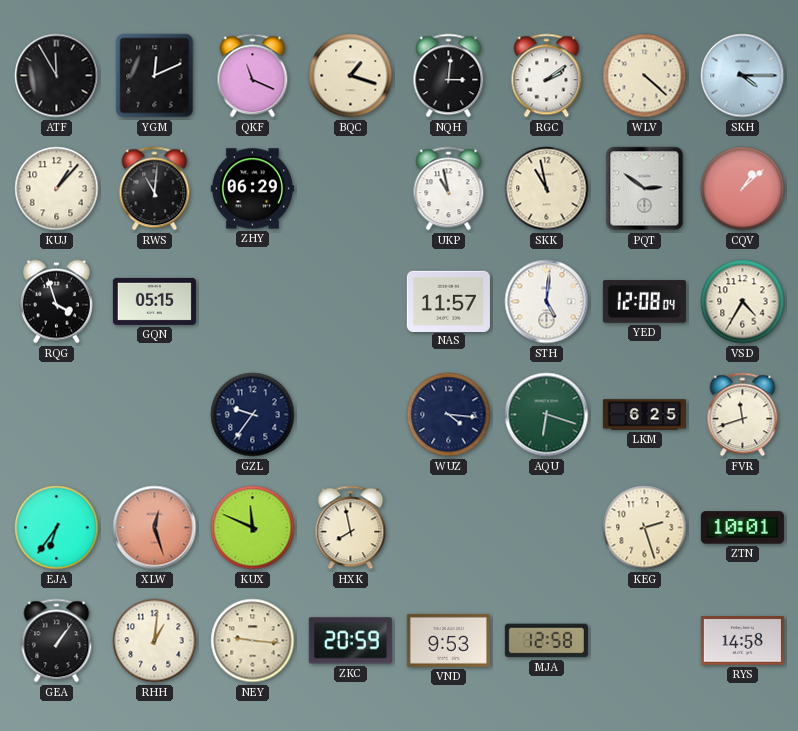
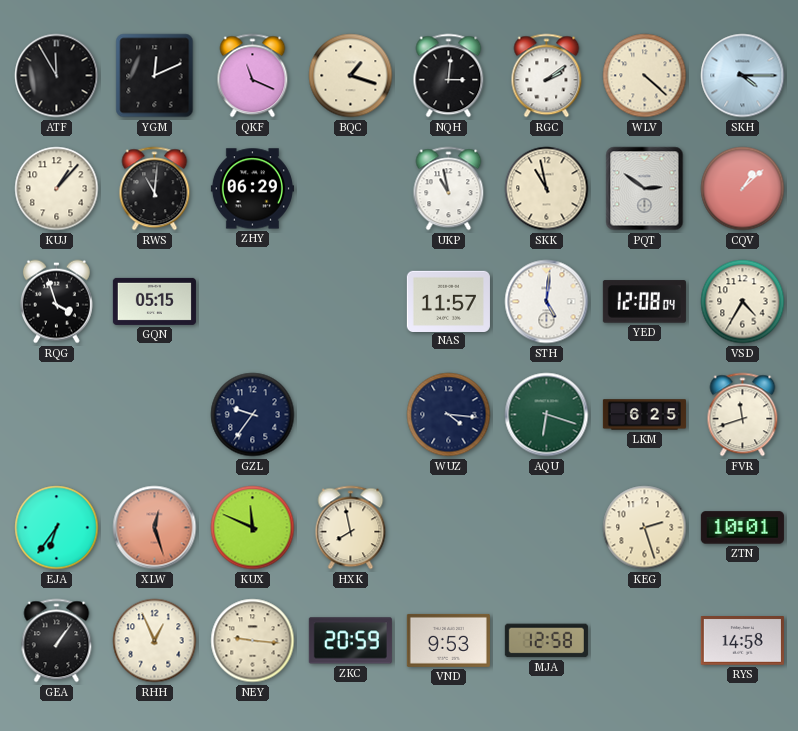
RHH: 1:01 -> 12:56
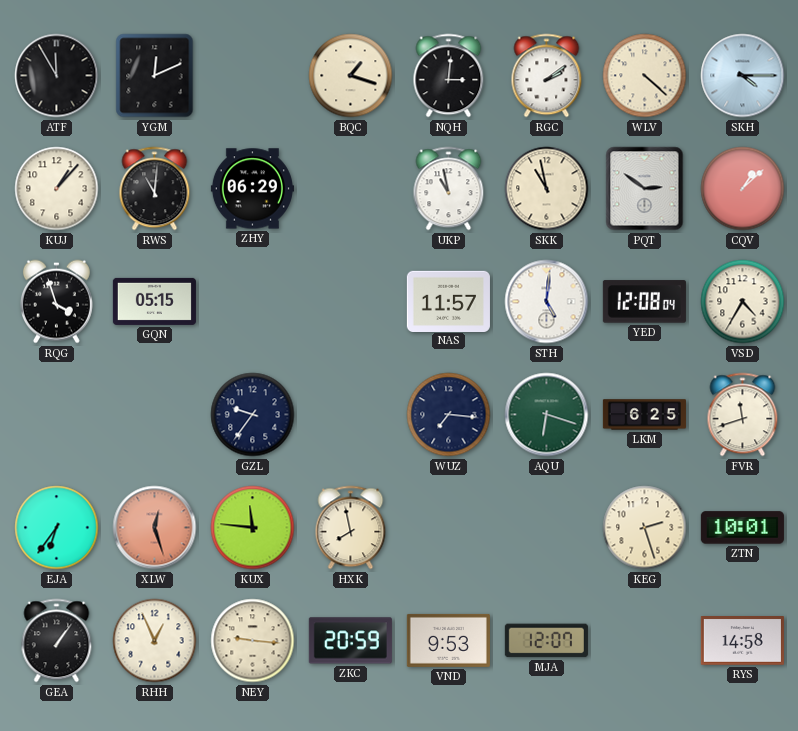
QKF: 11:19 -> none
WUZ: 4:16 -> 7:16
KUX: 11:49 -> 11:46
MJA: 12:58 -> 12:07
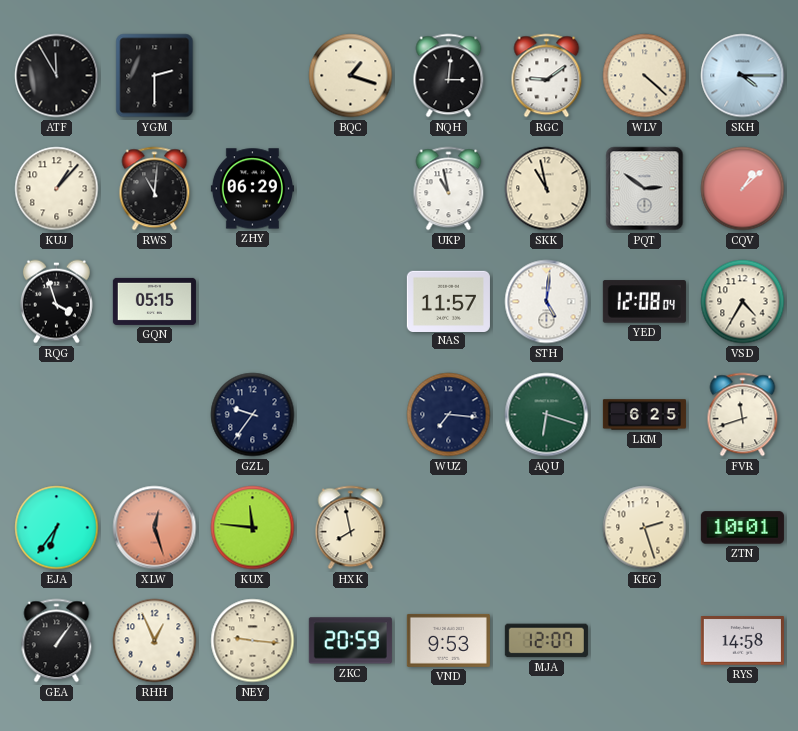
YGM: 12:11 -> 2:30
RGC: 2:09 -> 9:09
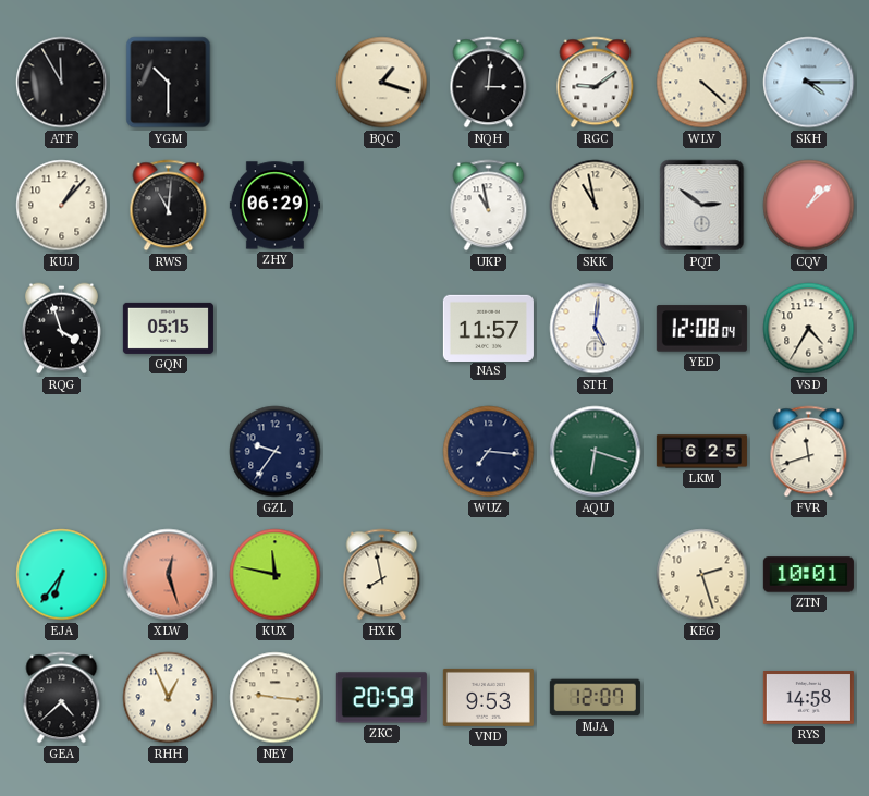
YGM: 2:30 -> 10:30
KUX: 11:46 -> 11:47
GEA: 1:06 -> 4:38
